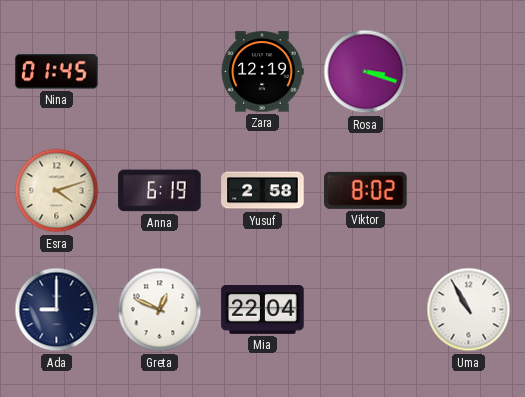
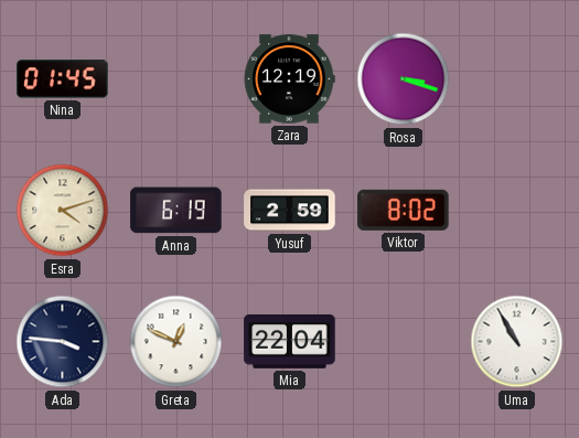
Yusuf: 2:58 -> 2:59
Ada: 9:00 -> 3:46
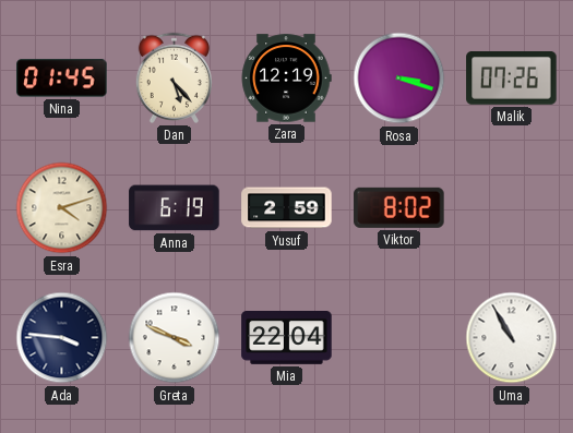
Dan: none -> 5:23
Malik: none -> 07:26
Greta: 12:49 -> 3:49
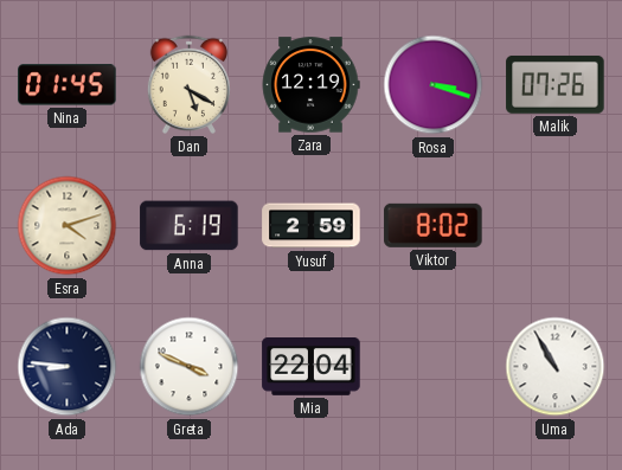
Dan: 5:23 -> 5:20
Ada: 3:46 -> 8:46
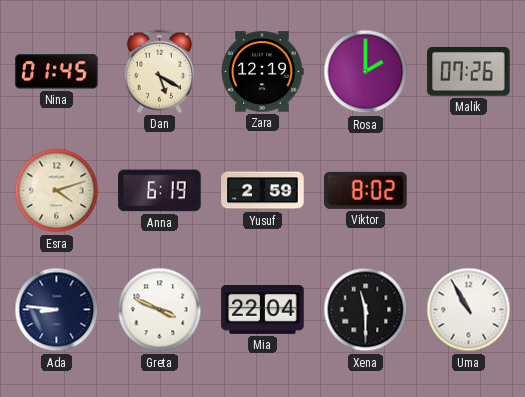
Rosa: 3:18 -> 2:00
Xena: none -> 11:30
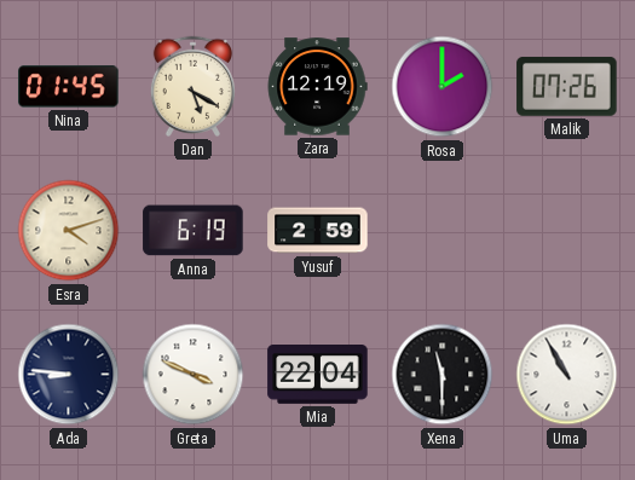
Viktor: 8:02 -> none
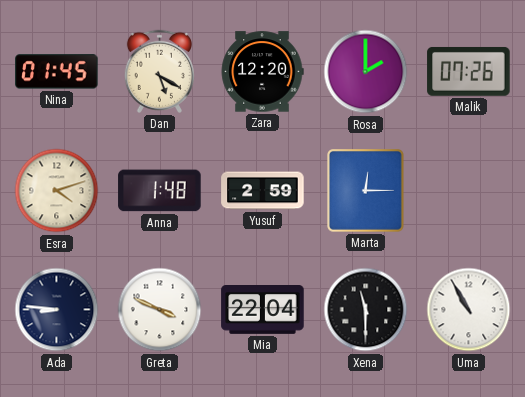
Zara: 12:19 -> 12:20
Anna: 6:19 -> 1:48
Marta: none -> 12:15
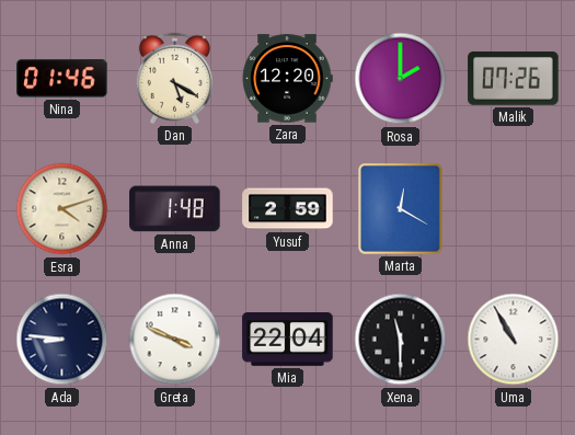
Nina: 01:45 -> 01:46
Marta: 12:15 -> 12:20
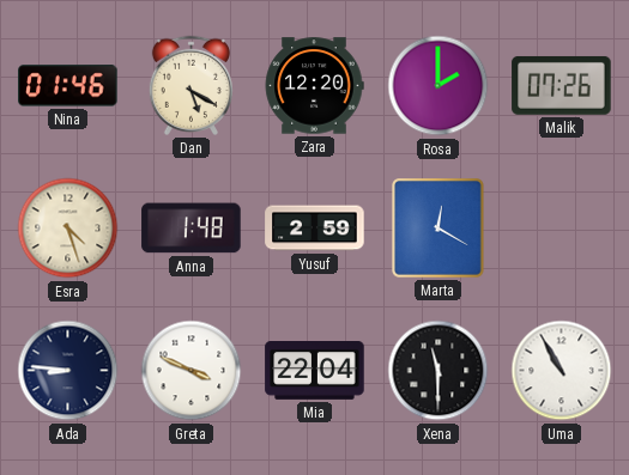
Esra: 4:12 -> 4:27
